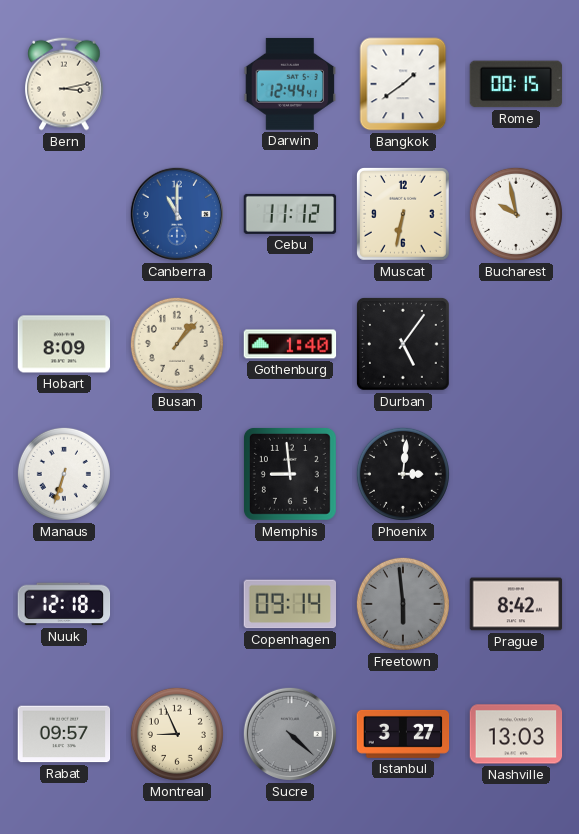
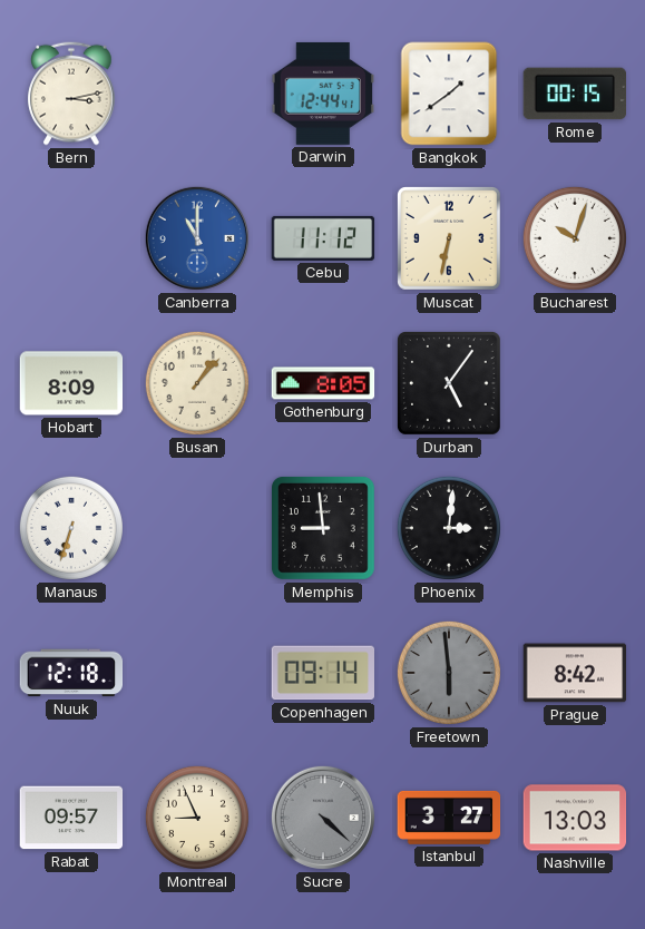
Bucharest: 9:58 -> 10:03
Gothenburg: 1:40 -> 8:05
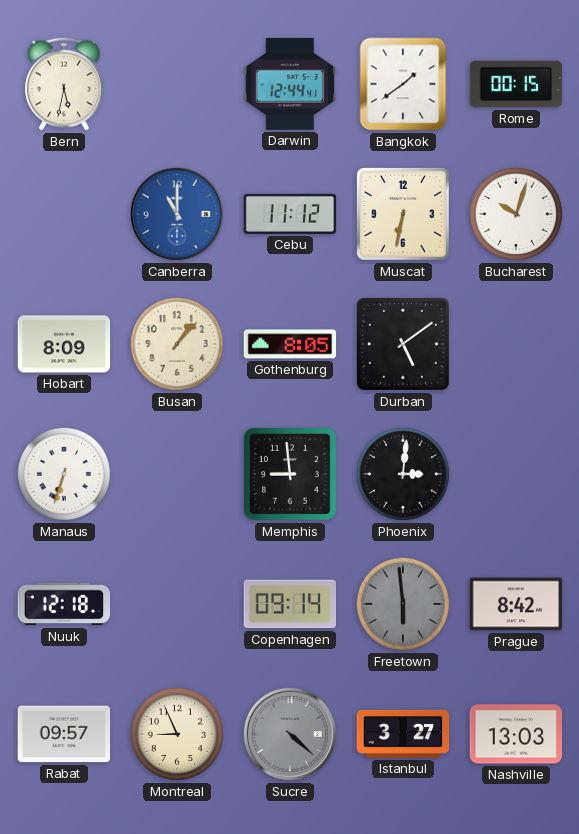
Bern: 3:13 -> 5:32
Durban: 5:06 -> 5:09
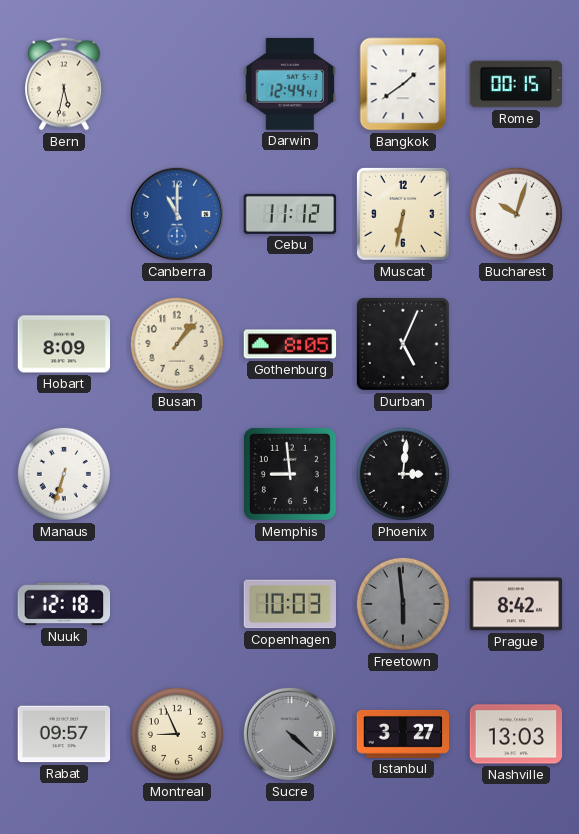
Durban: 5:09 -> 5:04
Copenhagen: 09:14 -> 10:03
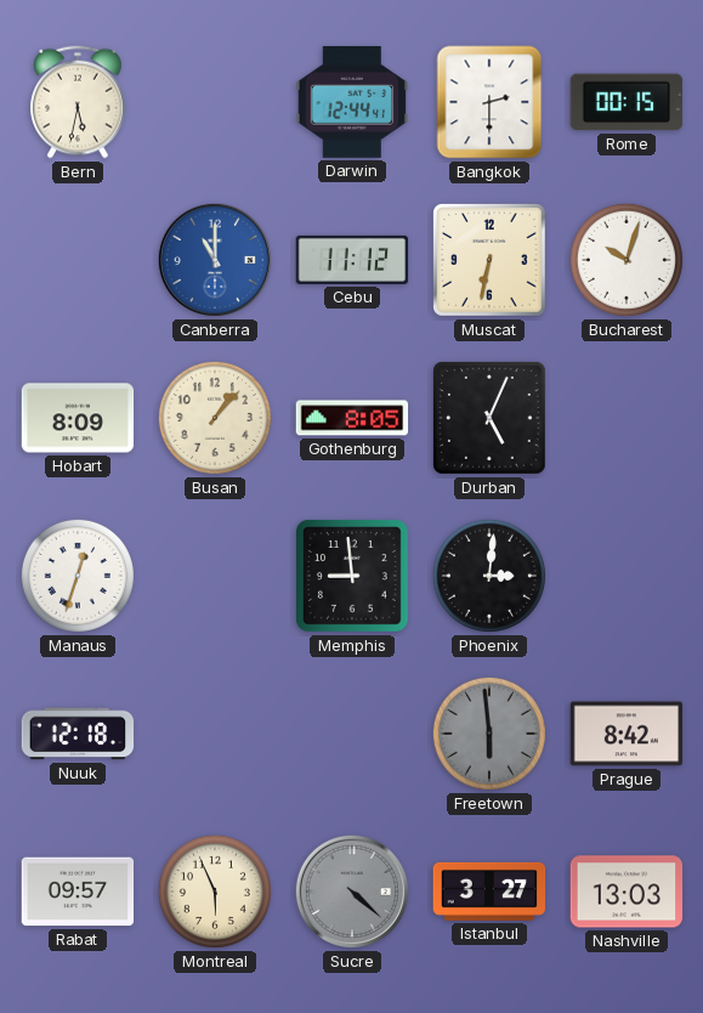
Bangkok: 1:39 -> 2:30
Manaus: 6:33 -> 12:33
Copenhagen: 10:03 -> none
Montreal: 8:56 -> 5:56
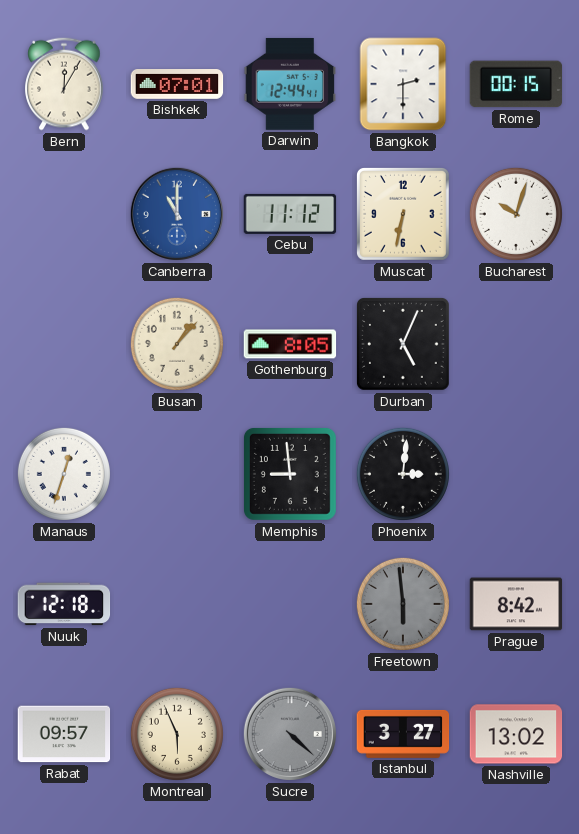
Bern: 5:32 -> 12:05
Bishkek: none -> 07:01
Hobart: 8:09 -> none
Nashville: 13:03 -> 13:02
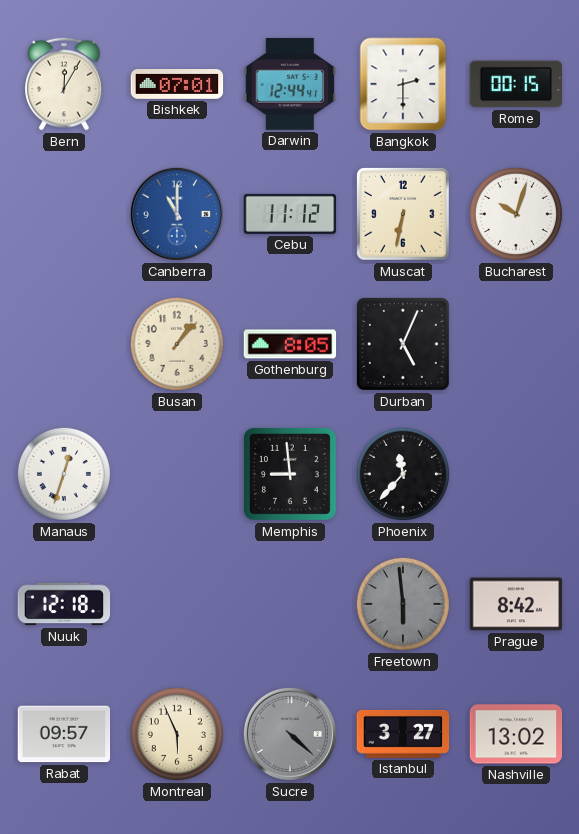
Phoenix: 3:01 -> 11:37
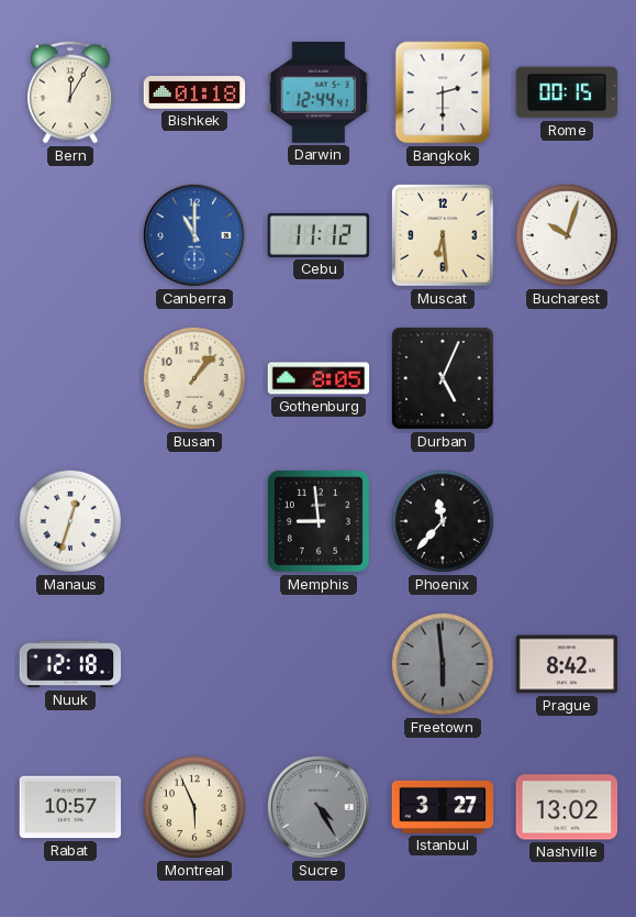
Bishkek: 07:01 -> 01:18
Muscat: 6:32 -> 6:29
Rabat: 09:57 -> 10:57
Sucre: 4:22 -> 4:25
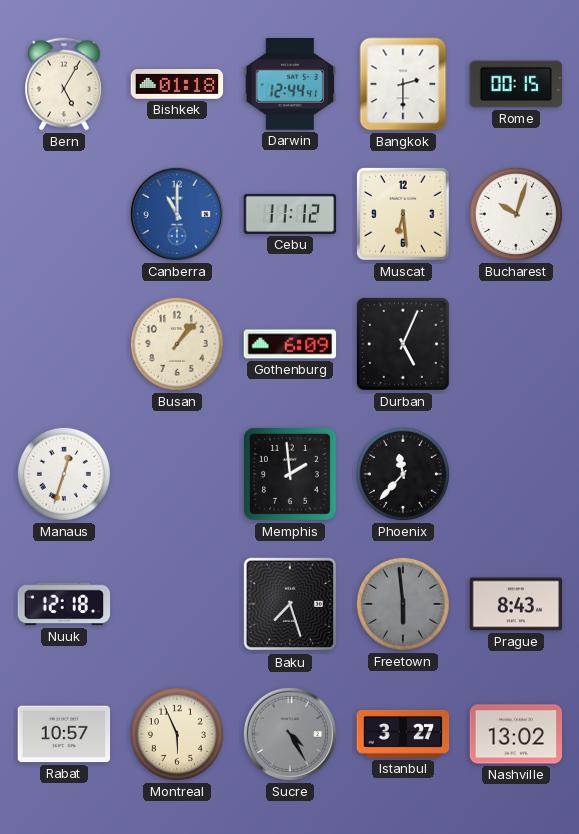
Bern: 12:05 -> 5:05
Gothenburg: 8:05 -> 6:09
Memphis: 8:59 -> 1:59
Baku: none -> 7:27
Prague: 8:42 -> 8:43
